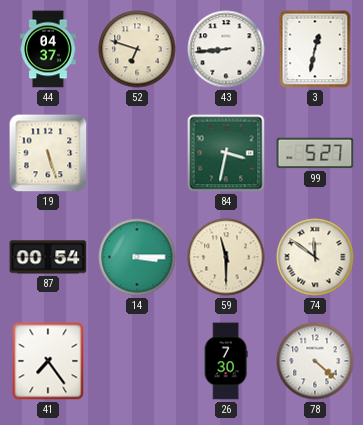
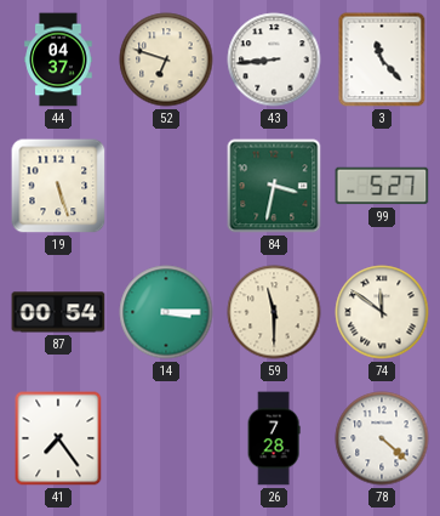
3: 12:32 -> 11:23
26: 7:30 -> 7:28
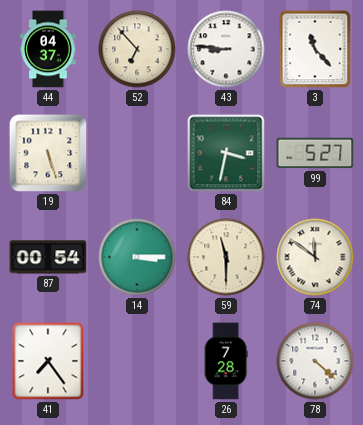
52: 6:48 -> 6:53
43: 8:44 -> 8:46
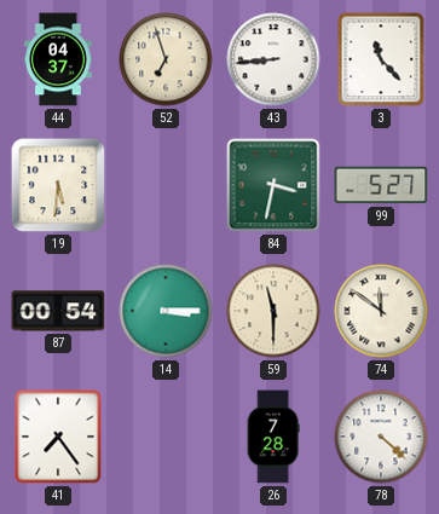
52: 6:53 -> 6:57
43: 8:46 -> 8:44
19: 5:27 -> 5:31
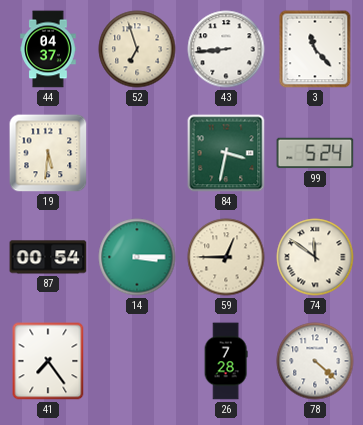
99: 5:27 -> 5:24
59: 11:30 -> 12:45
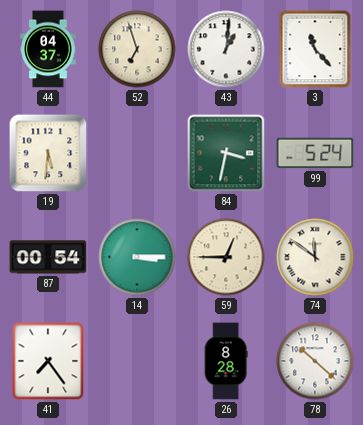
43: 8:44 -> 1:01
26: 7:28 -> 8:28
78: 4:22 -> 10:22
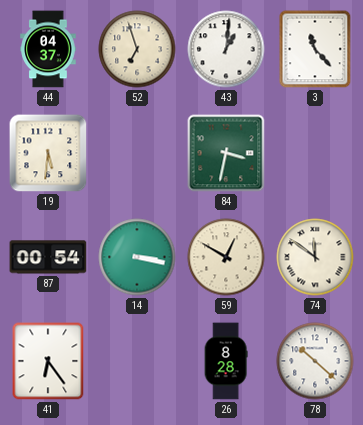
99: 5:24 -> none
14: 3:15 -> 3:17
59: 12:45 -> 12:50
41: 7:24 -> 6:24
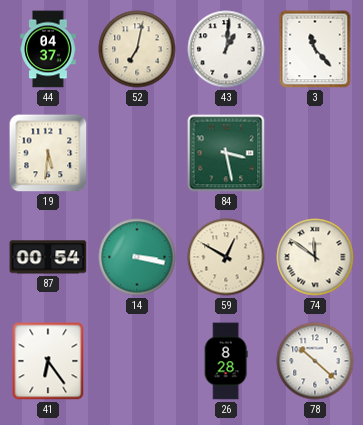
52: 6:57 -> 7:02
84: 3:32 -> 3:28
